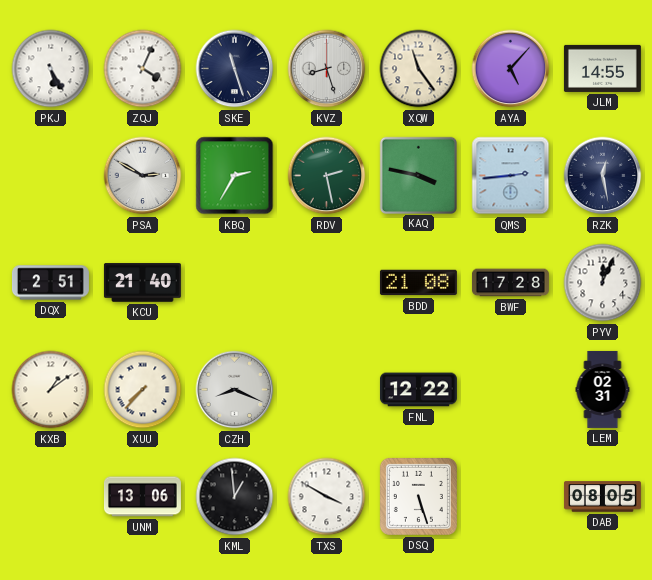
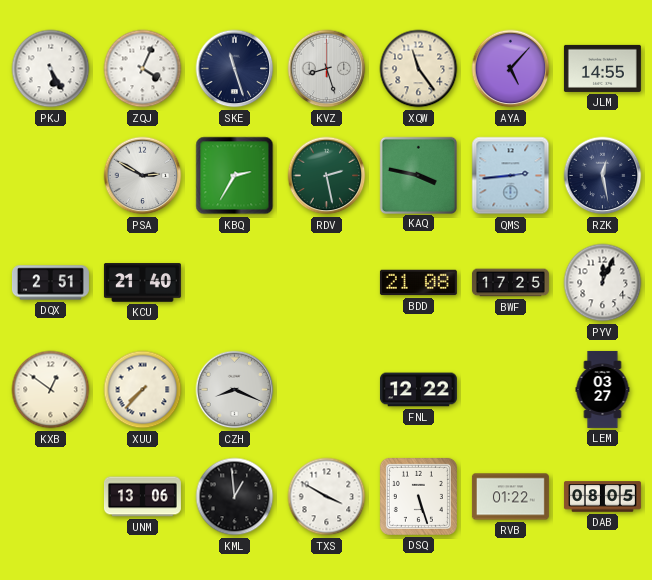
BWF: 17:28 -> 17:25
KXB: 1:09 -> 12:51
LEM: 02:31 -> 03:27
RVB: none -> 01:22
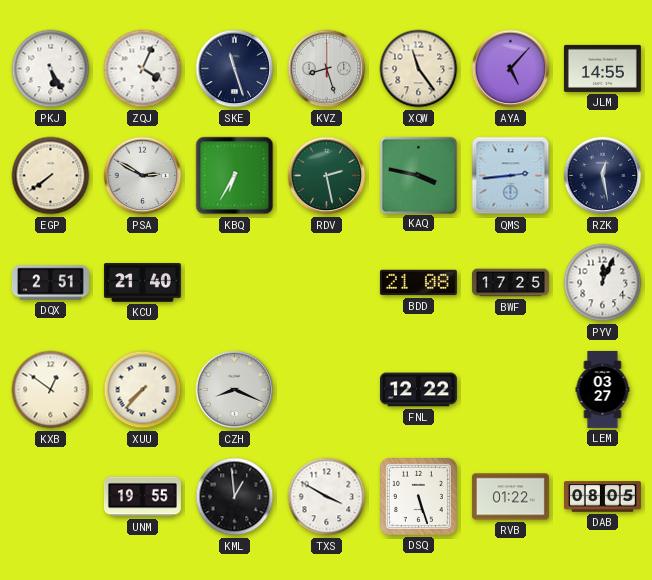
EGP: none -> 7:39
KBQ: 2:35 -> 6:35
UNM: 13:06 -> 19:55
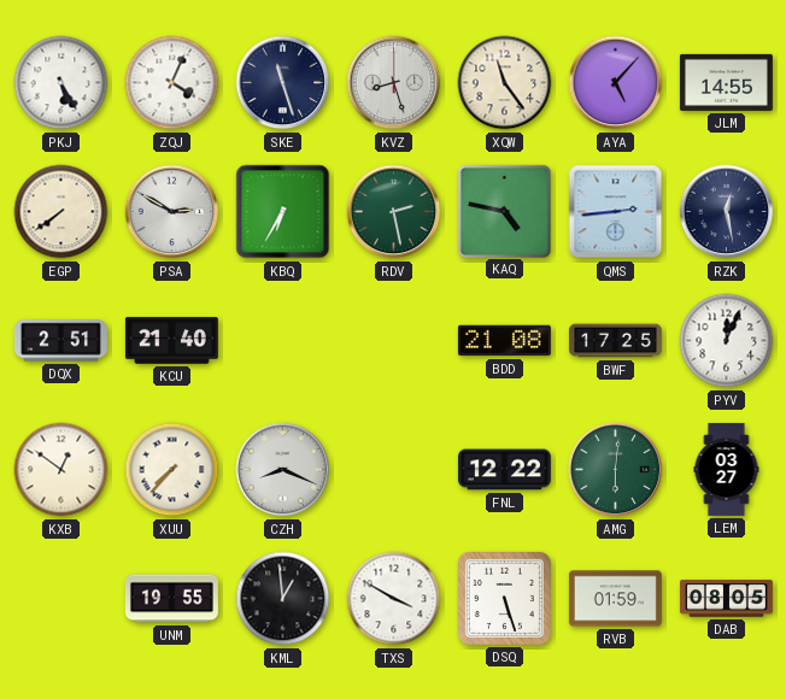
KAQ: 3:47 -> 4:47
AMG: none -> 6:01
RVB: 01:22 -> 01:59
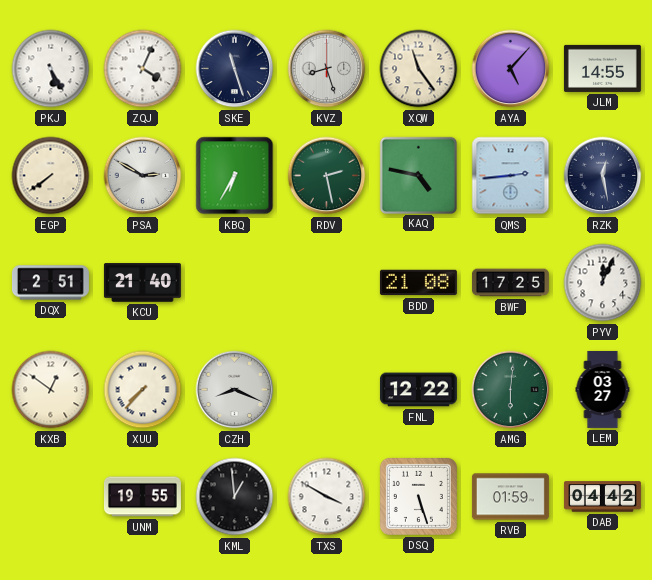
DAB: 08:05 -> 04:42
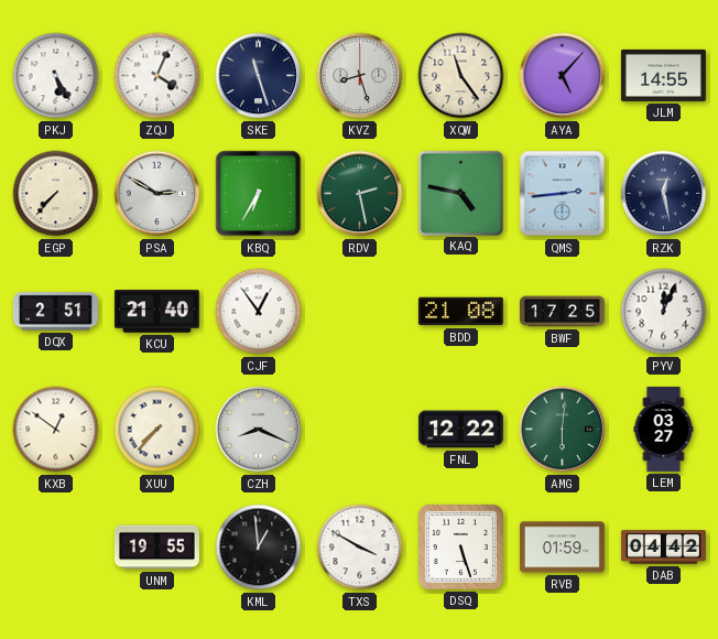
EGP: 7:39 -> 7:37
CJF: none -> 12:54
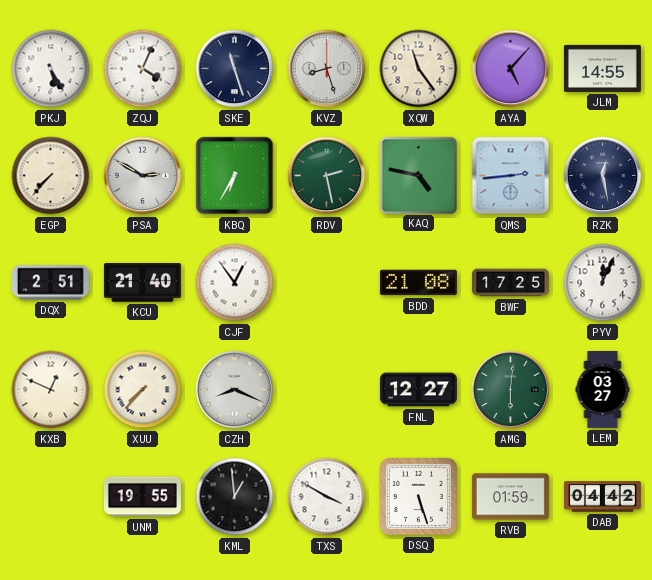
KXB: 12:51 -> 12:49
FNL: 12:22 -> 12:27
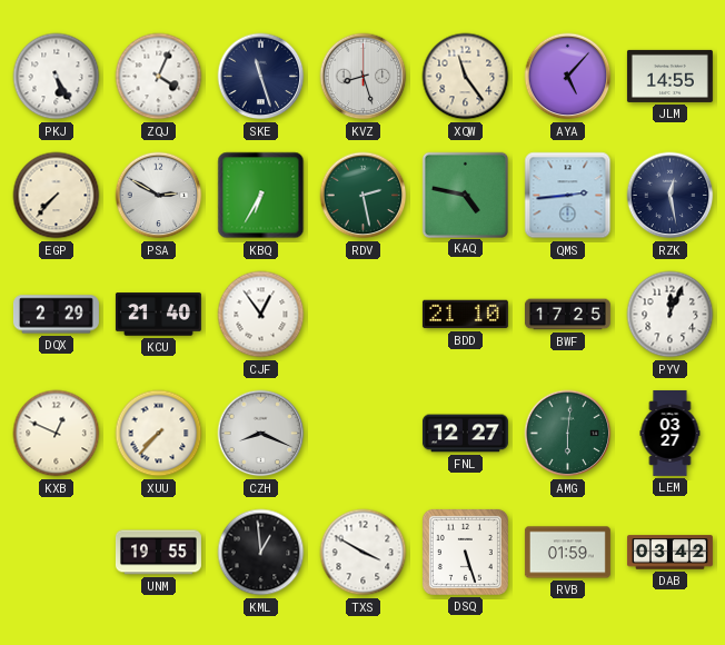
DQX: 2:51 -> 2:29
BDD: 21:08 -> 21:10
DAB: 04:42 -> 03:42
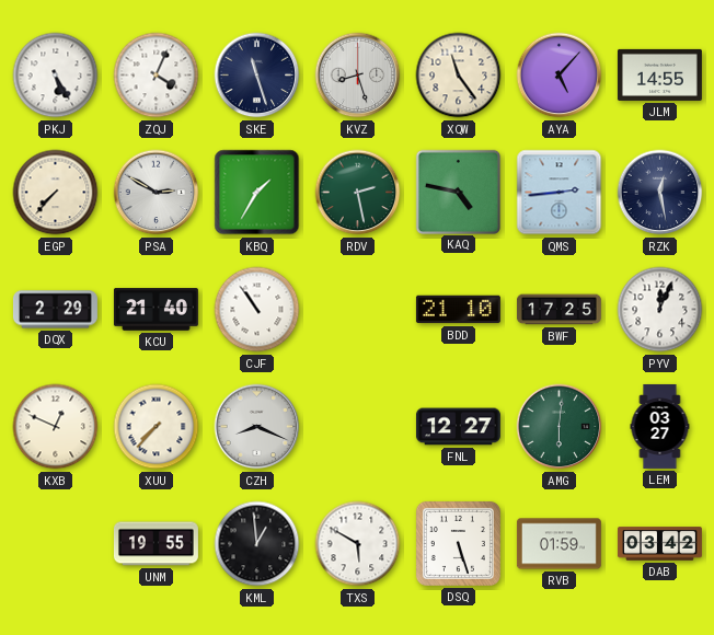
KBQ: 6:35 -> 1:35
CJF: 12:54 -> 10:54
TXS: 3:50 -> 5:50
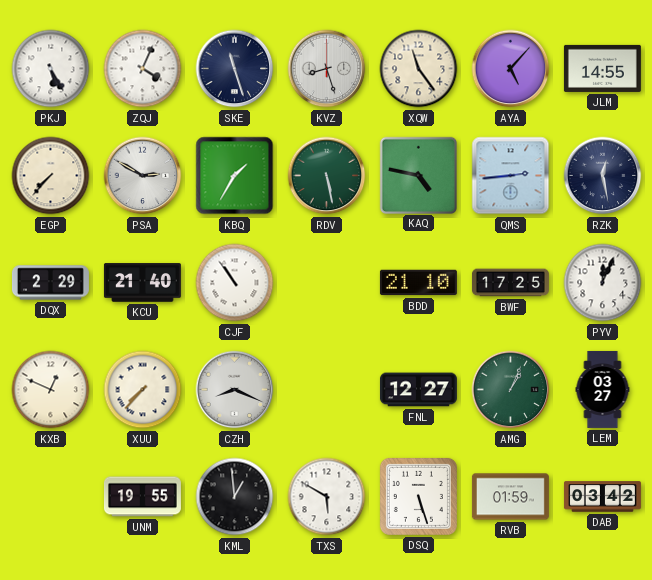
RDV: 2:28 -> 5:28
AMG: 6:01 -> 1:04
